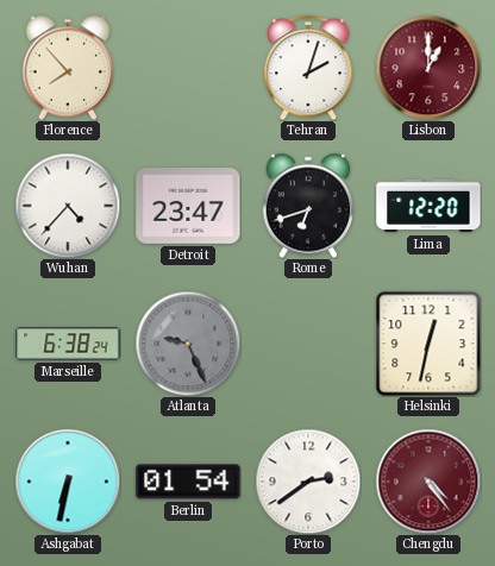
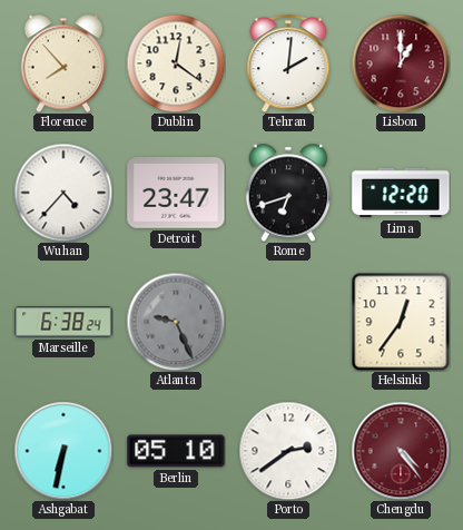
Dublin: none -> 12:21
Tehran: 2:03 -> 2:01
Helsinki: 12:32 -> 12:36
Berlin: 01:54 -> 05:10
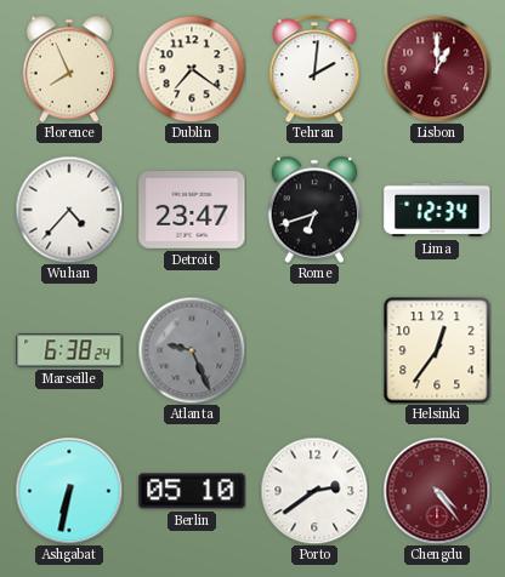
Florence: 7:53 -> 7:56
Dublin: 12:21 -> 7:21
Lima: 12:20 -> 12:34
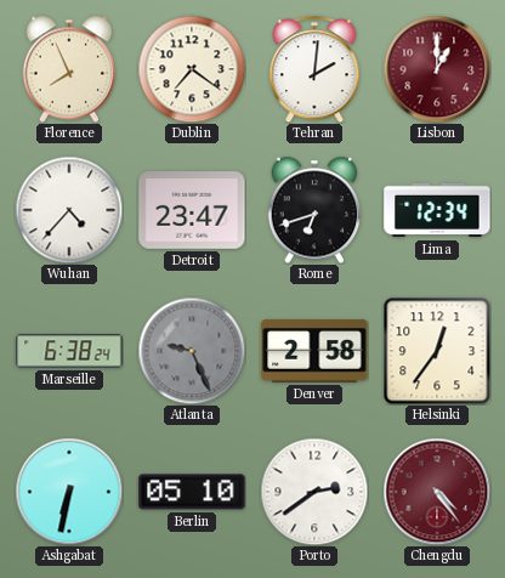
Denver: none -> 2:58
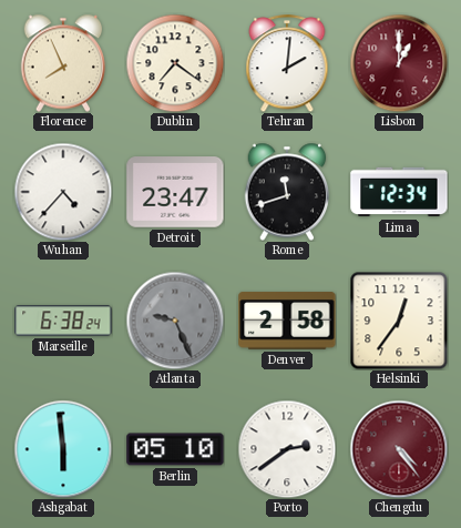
Rome: 6:42 -> 11:42
Ashgabat: 6:32 -> 5:59
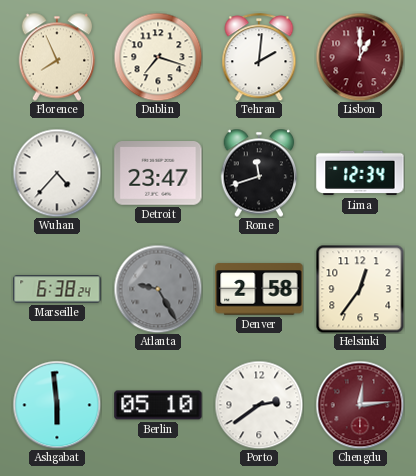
Dublin: 7:21 -> 7:18
Atlanta: 9:26 -> 9:25
Chengdu: 4:24 -> 12:14
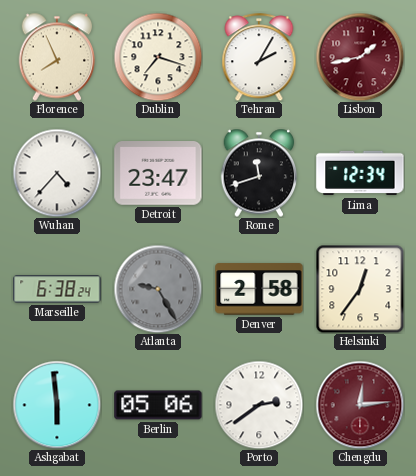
Tehran: 2:01 -> 2:05
Lisbon: 1:00 -> 1:43
Berlin: 05:10 -> 05:06
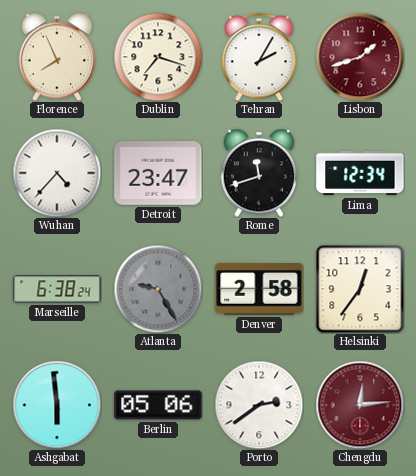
Lisbon: 1:43 -> 1:42
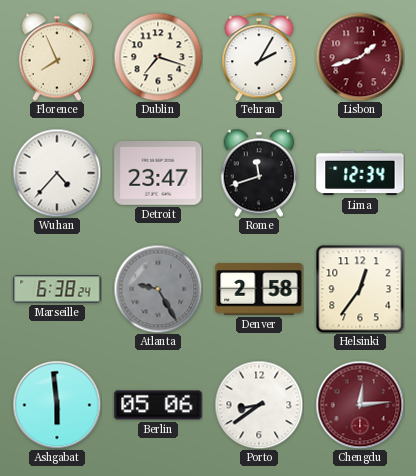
Porto: 2:39 -> 8:39
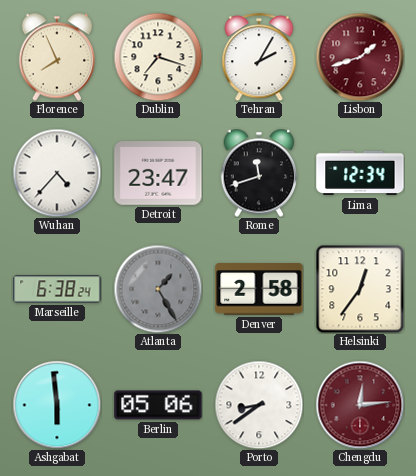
Atlanta: 9:25 -> 1:25
